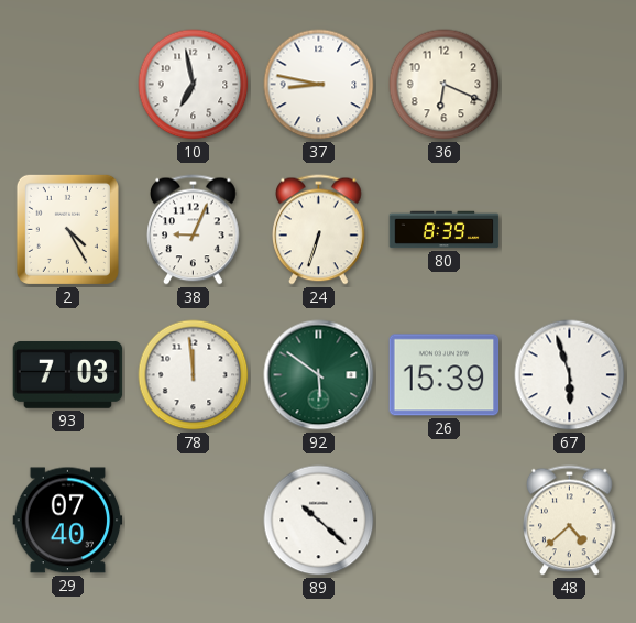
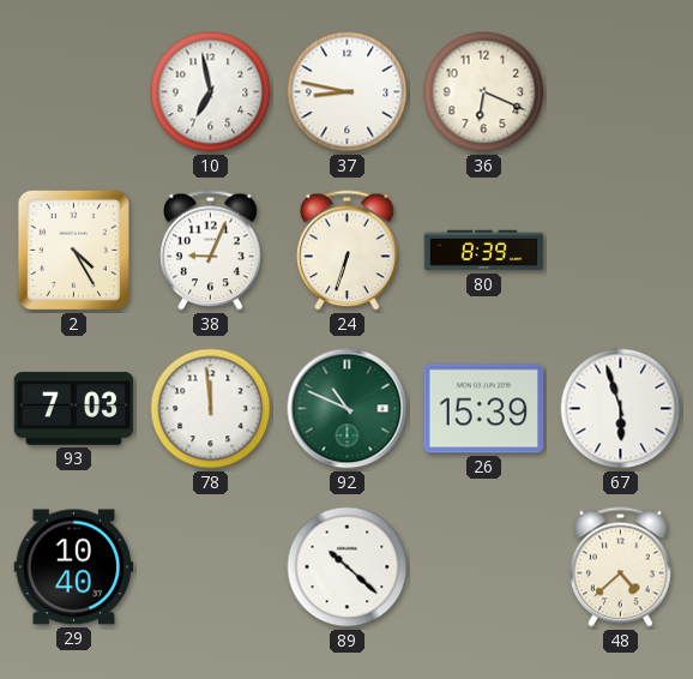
92: 5:51 -> 10:49
29: 07:40 -> 10:40
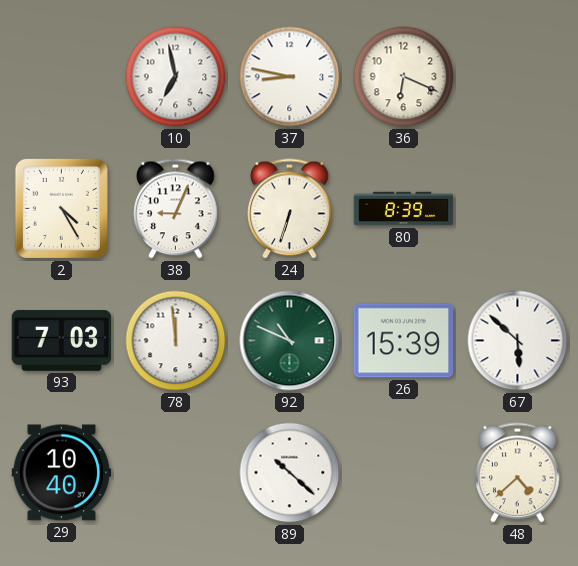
67: 5:57 -> 5:52
